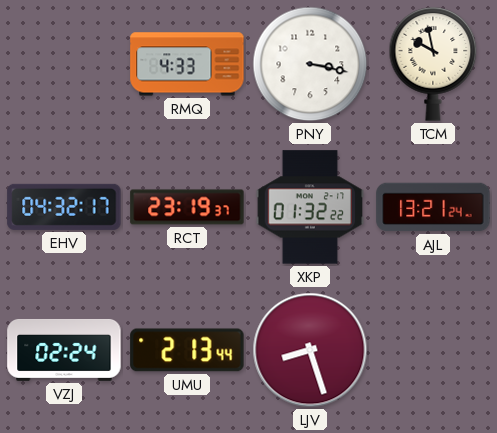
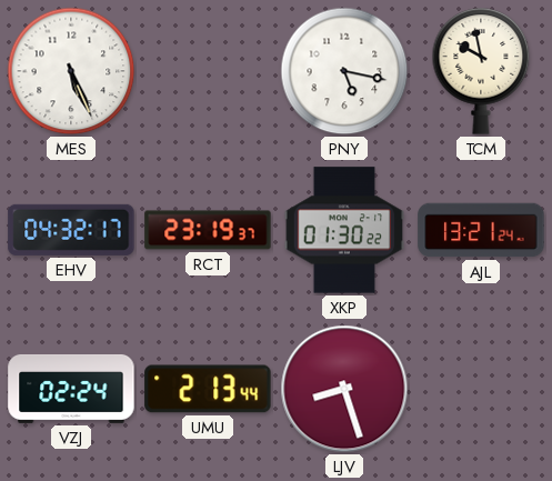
MES: none -> 5:26
RMQ: 4:33 -> none
PNY: 3:17 -> 5:17
XKP: 01:32 -> 01:30
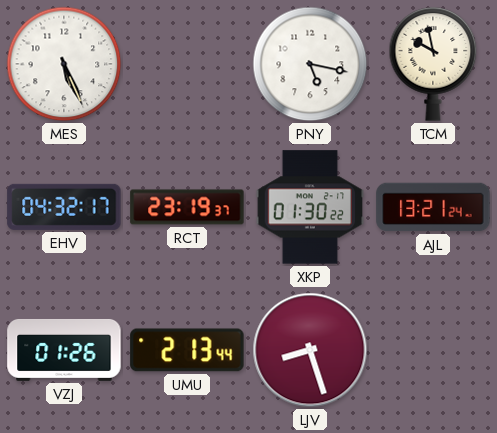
VZJ: 02:24 -> 01:26
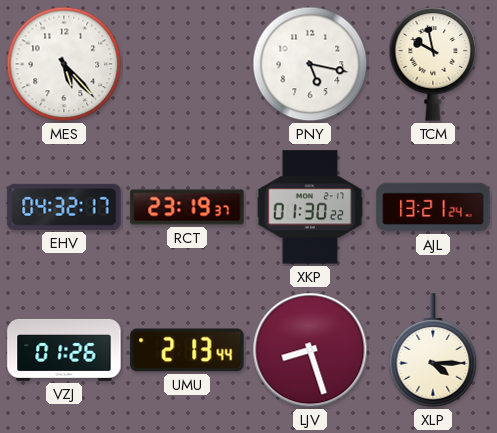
MES: 5:26 -> 5:23
XLP: none -> 4:15
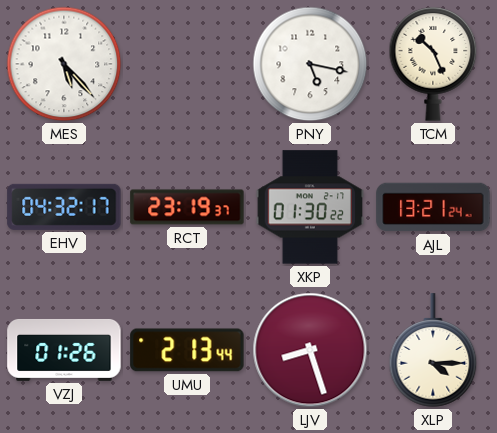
TCM: 9:58 -> 10:26
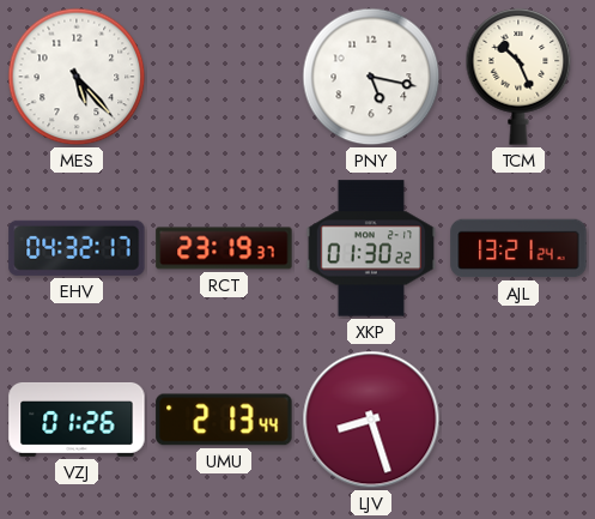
XLP: 4:15 -> none
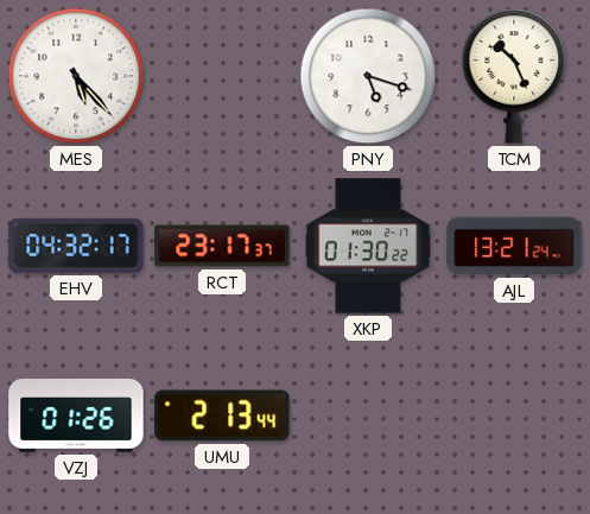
PNY: 5:17 -> 5:18
RCT: 23:19 -> 23:17
LJV: 8:27 -> none
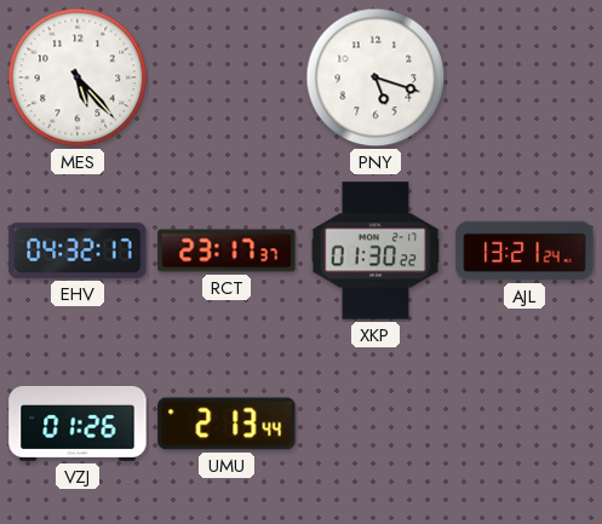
TCM: 10:26 -> none
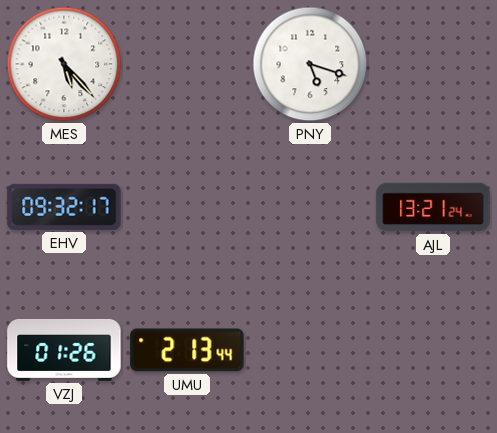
EHV: 04:32 -> 09:32
RCT: 23:17 -> none
XKP: 01:30 -> none
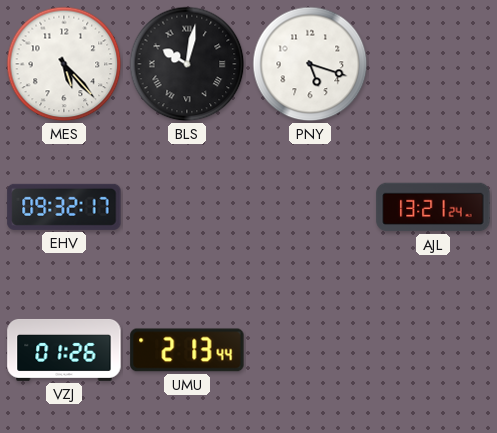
BLS: none -> 10:02
